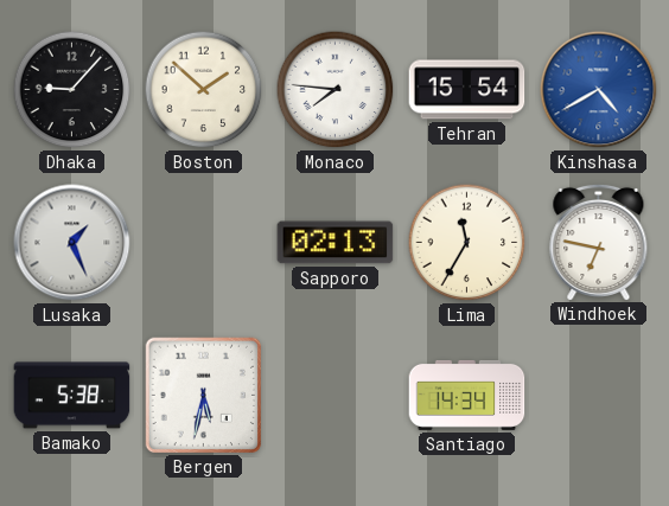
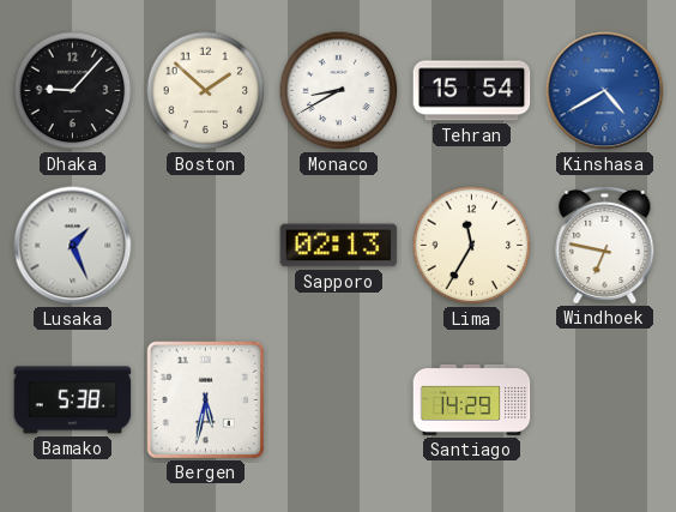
Monaco: 7:46 -> 8:40
Santiago: 14:34 -> 14:29
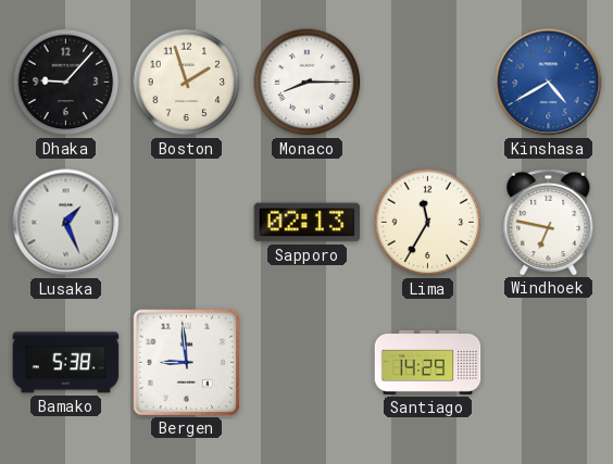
Boston: 1:52 -> 1:57
Monaco: 8:40 -> 8:15
Tehran: 15:54 -> none
Bergen: 5:32 -> 8:59
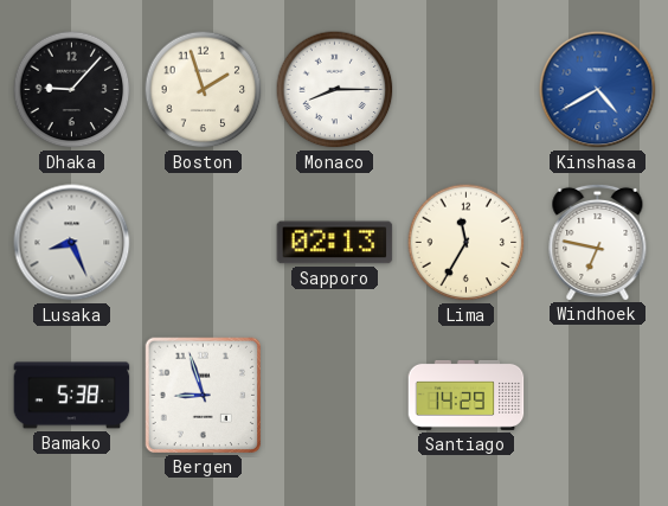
Lusaka: 1:26 -> 8:26
Bergen: 8:59 -> 8:57
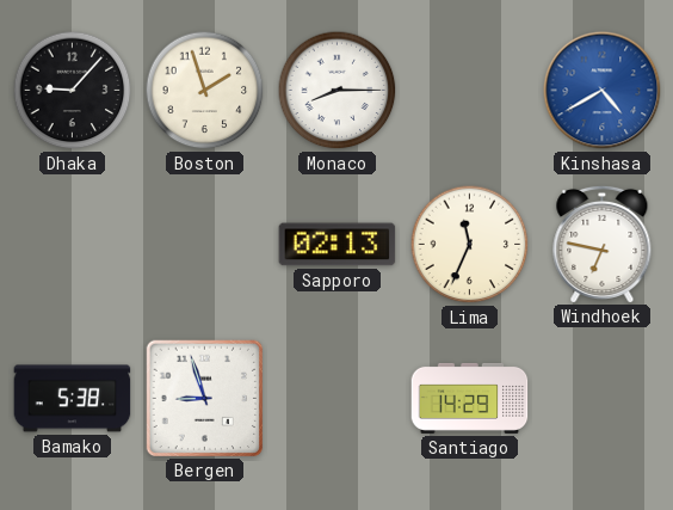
Lusaka: 8:26 -> none
Lima: 11:35 -> 11:34
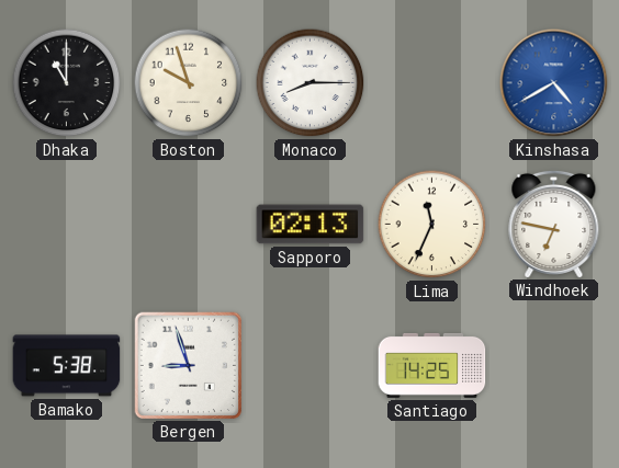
Dhaka: 9:07 -> 11:00
Boston: 1:57 -> 9:57
Santiago: 14:29 -> 14:25
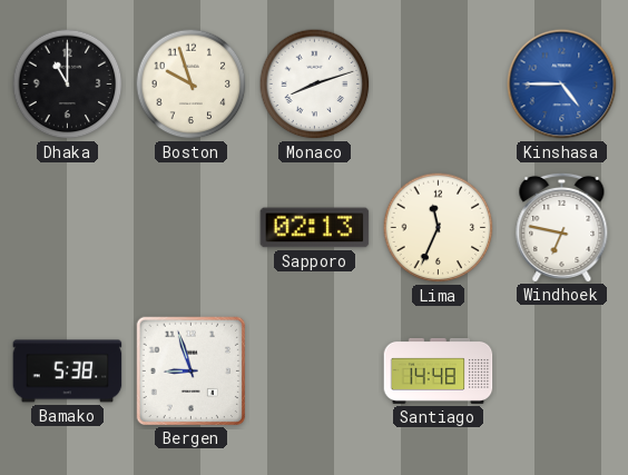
Monaco: 8:15 -> 8:12
Kinshasa: 4:40 -> 4:45
Santiago: 14:25 -> 14:48
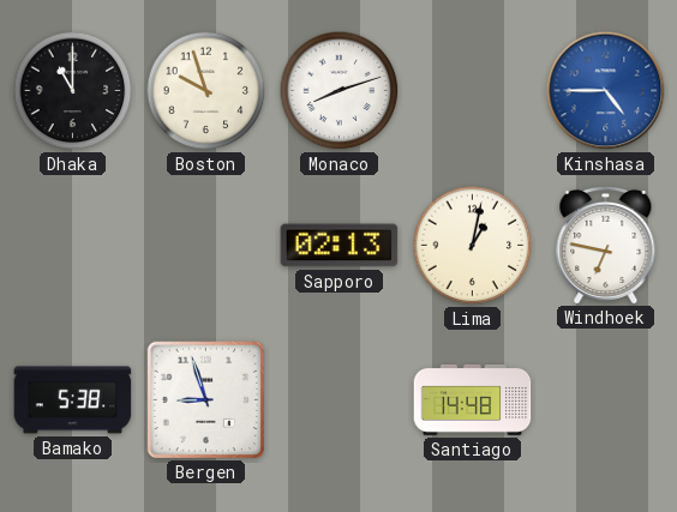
Lima: 11:34 -> 1:02
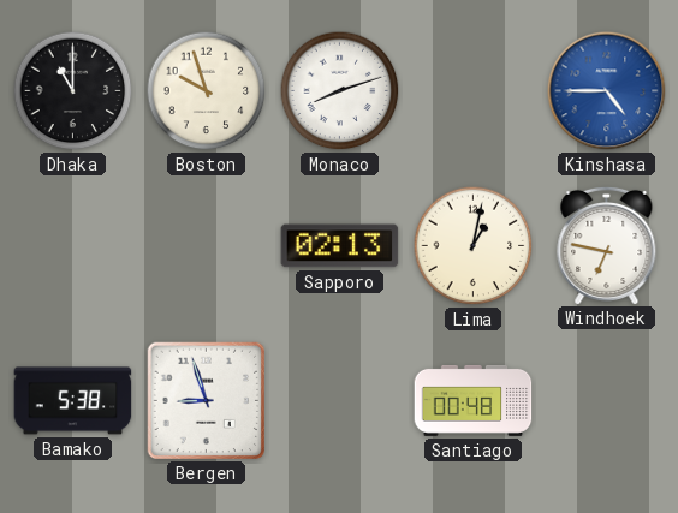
Santiago: 14:48 -> 00:48
